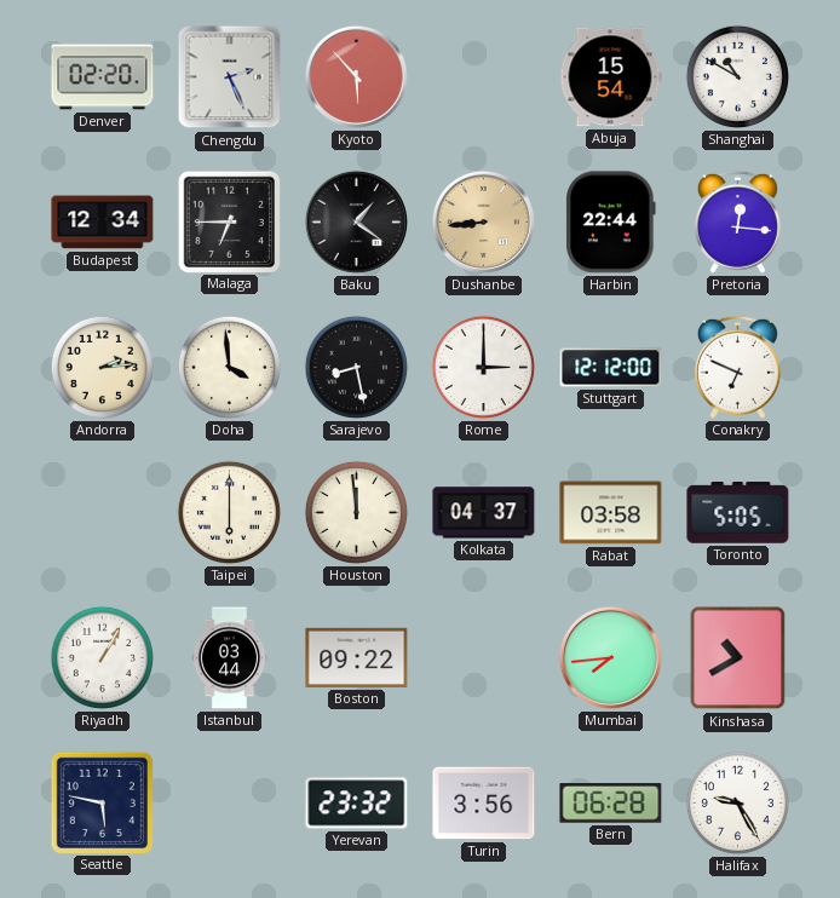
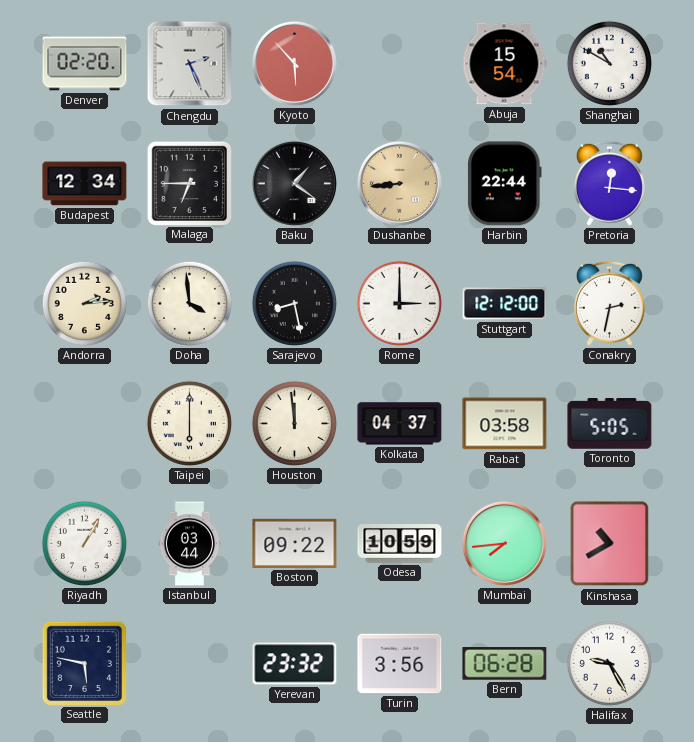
Conakry: 6:49 -> 2:32
Odesa: none -> 10:59
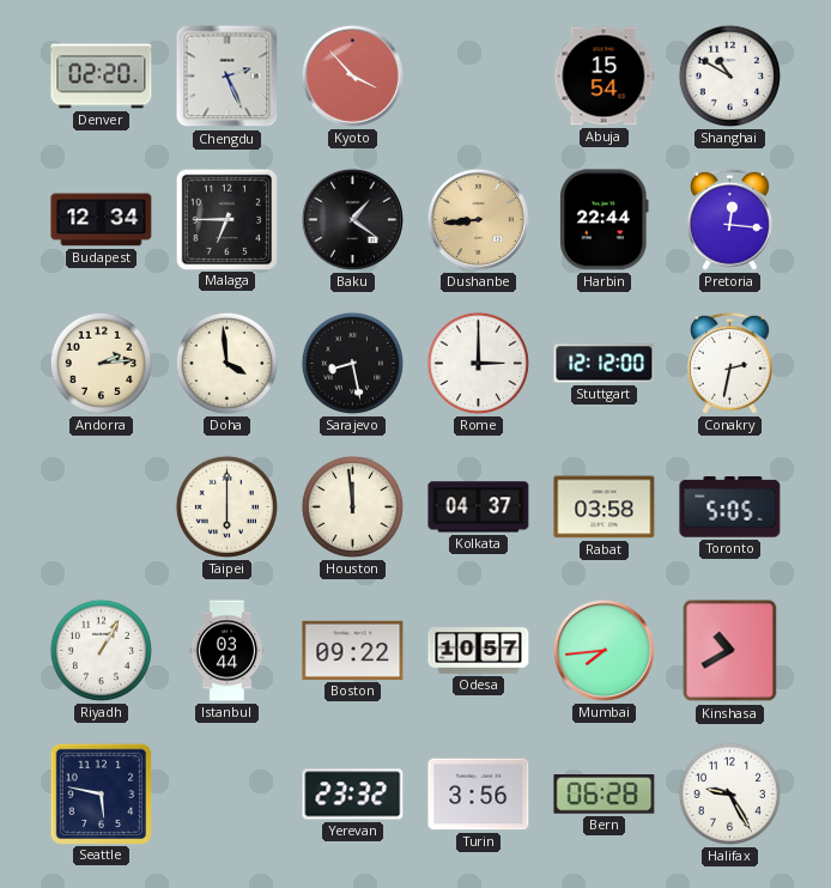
Kyoto: 5:53 -> 3:53
Odesa: 10:59 -> 10:57
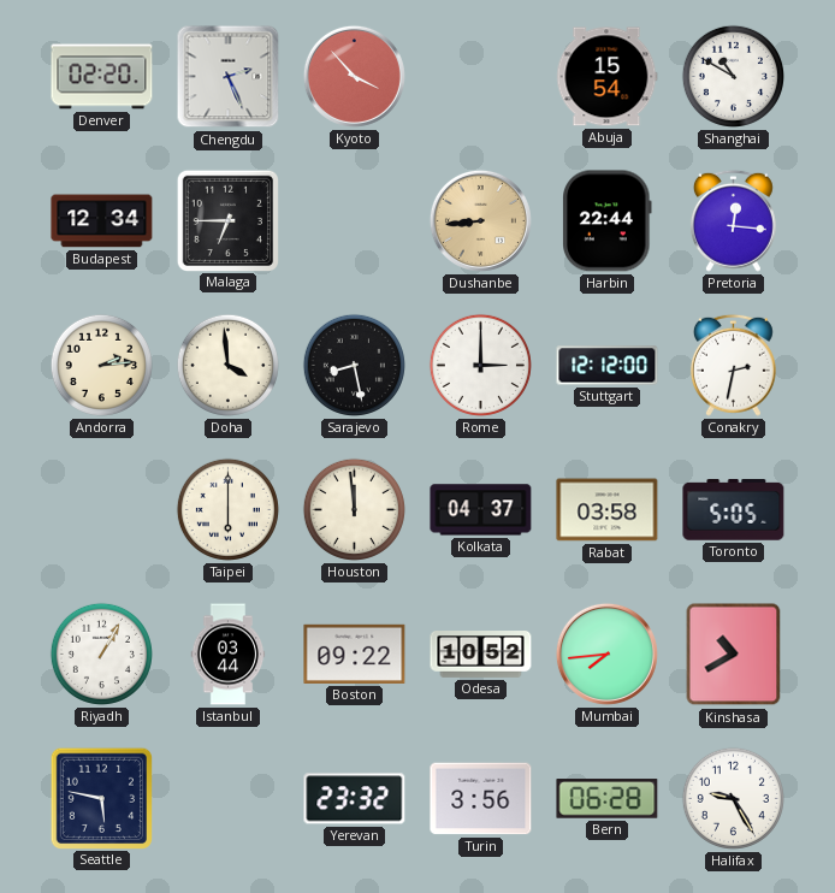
Baku: 1:21 -> none
Odesa: 10:57 -> 10:52
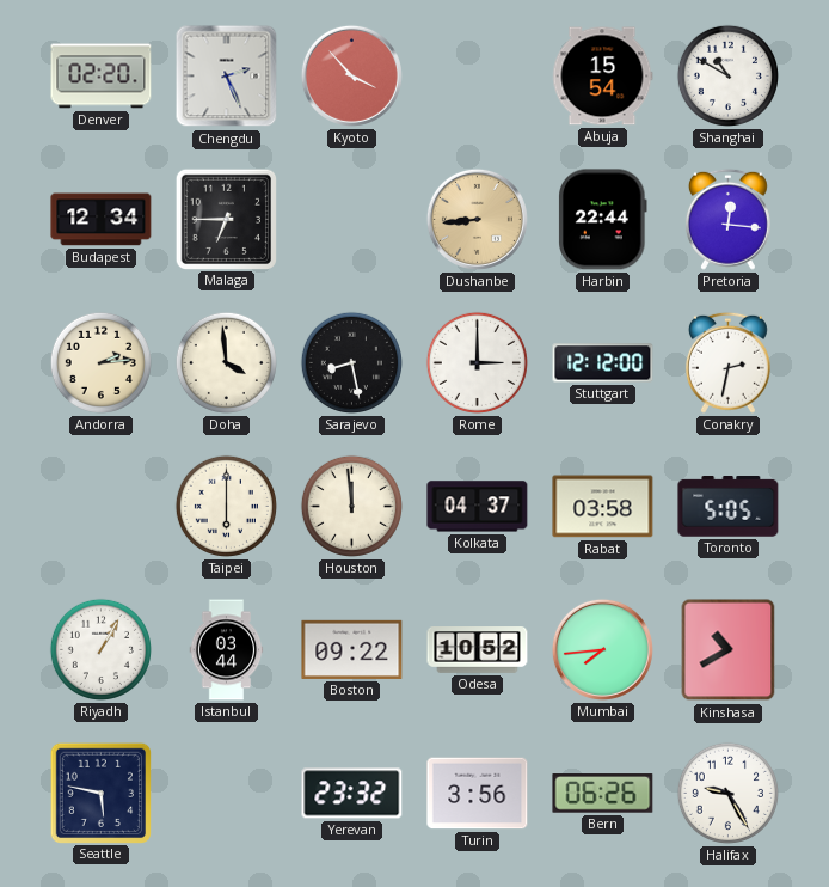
Bern: 06:28 -> 06:26
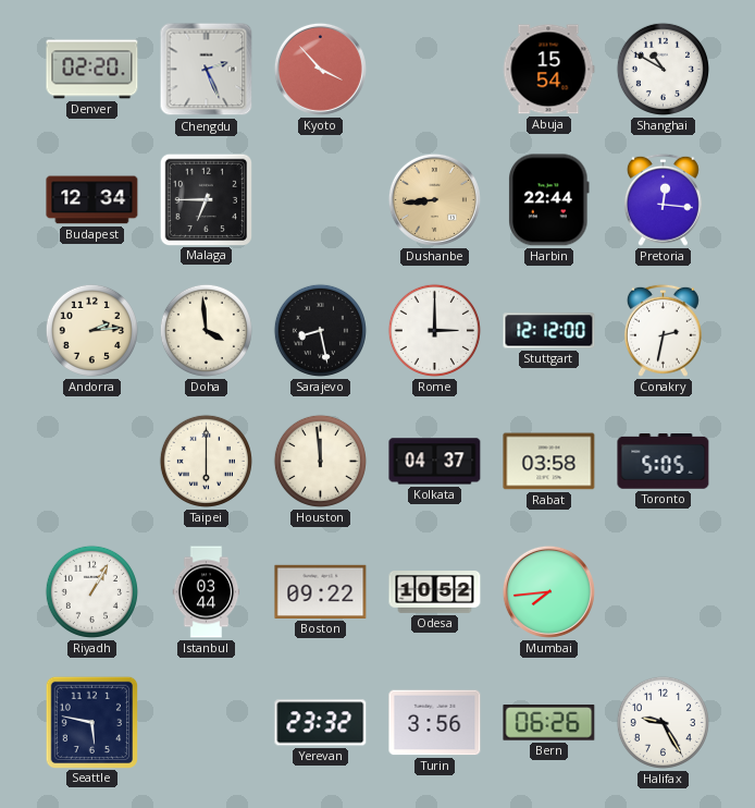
Kinshasa: 10:40 -> none
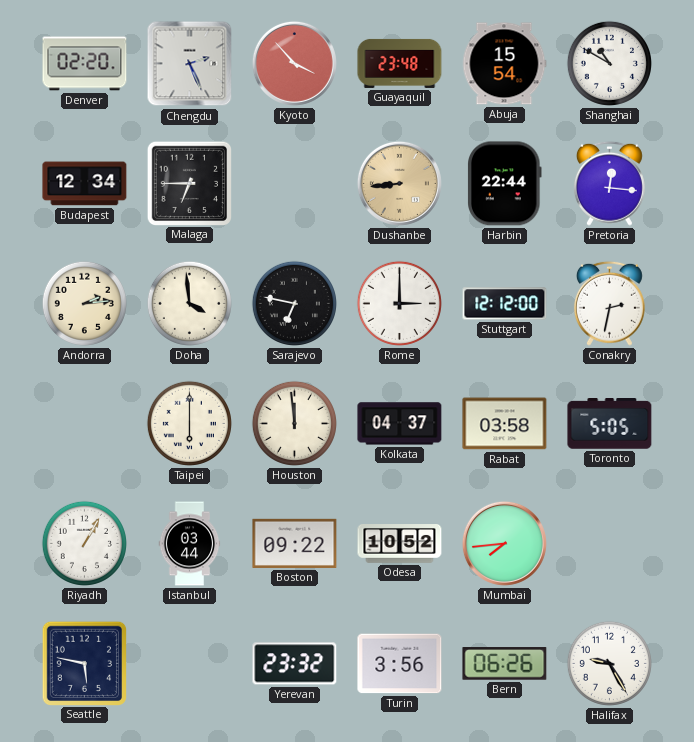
Guayaquil: none -> 23:48
Sarajevo: 8:28 -> 6:47
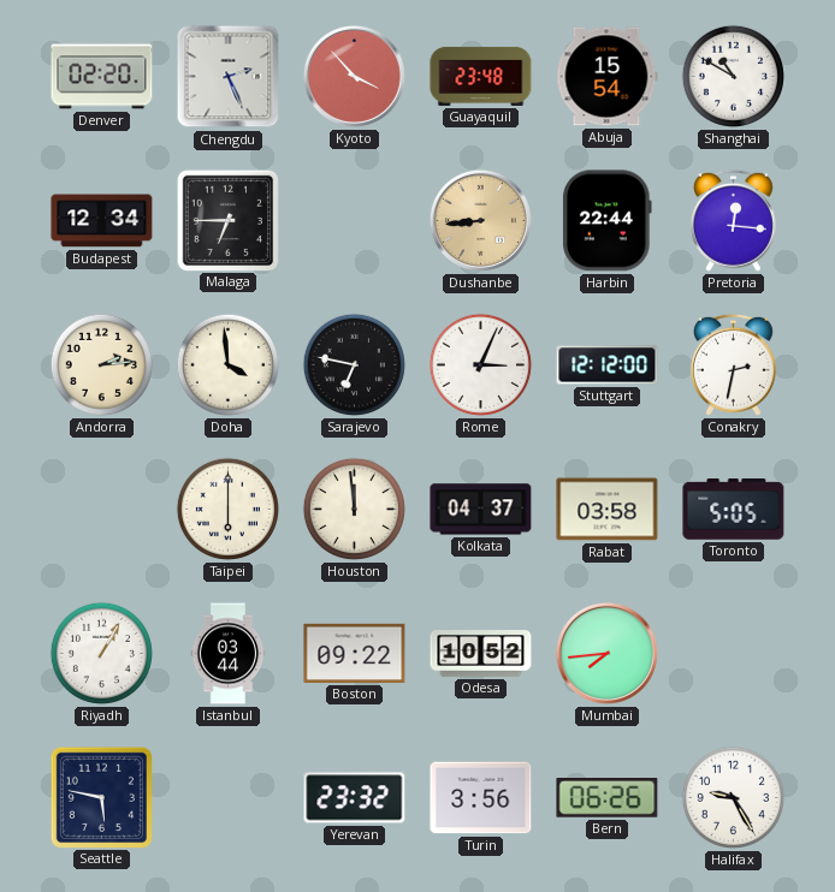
Rome: 3:00 -> 3:04
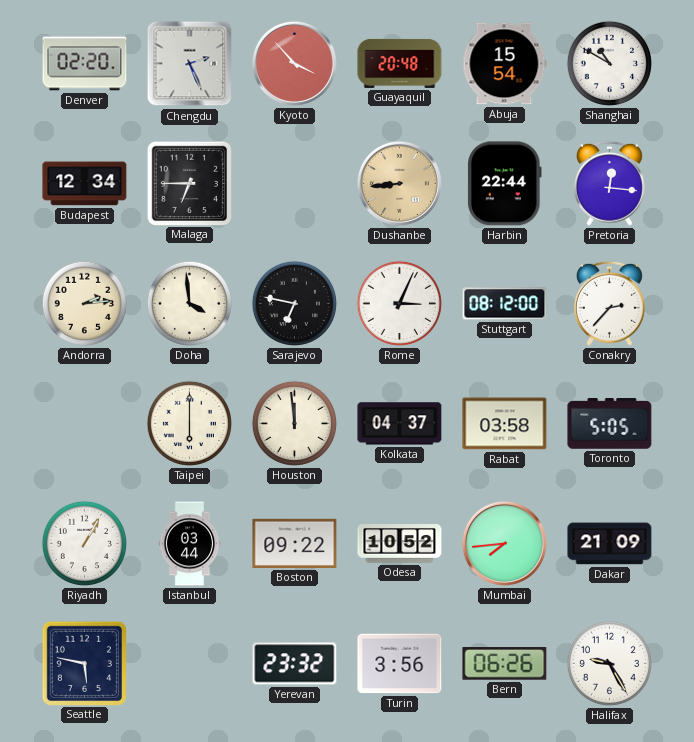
Guayaquil: 23:48 -> 20:48
Stuttgart: 12:12 -> 08:12
Conakry: 2:32 -> 2:37
Dakar: none -> 21:09
